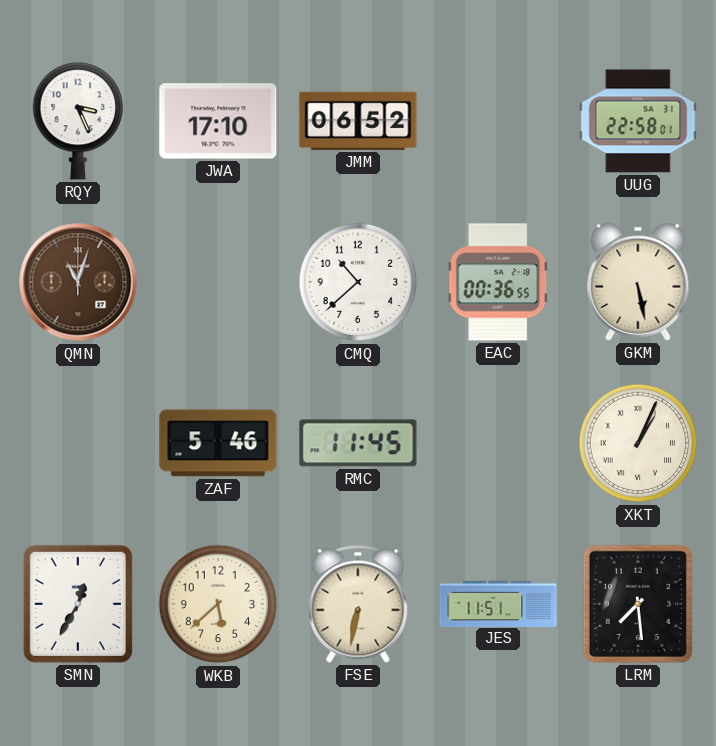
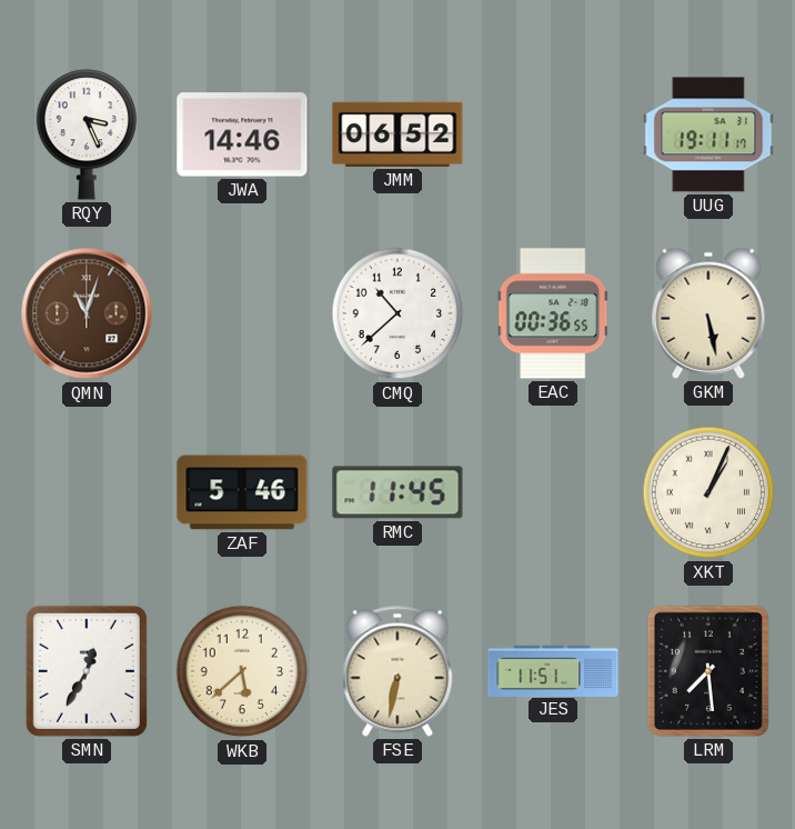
JWA: 17:10 -> 14:46
UUG: 22:58 -> 19:11
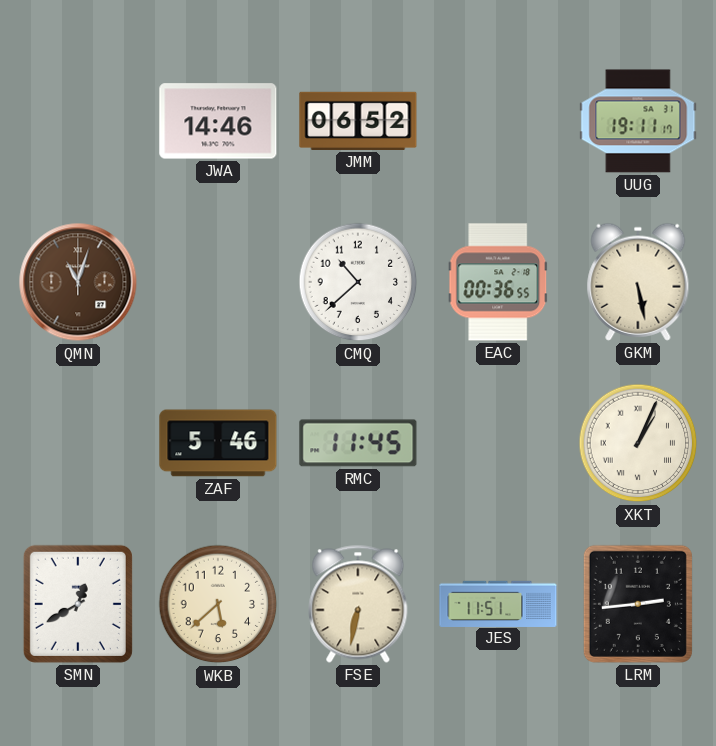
RQY: 3:26 -> none
SMN: 12:35 -> 12:40
LRM: 7:29 -> 2:44
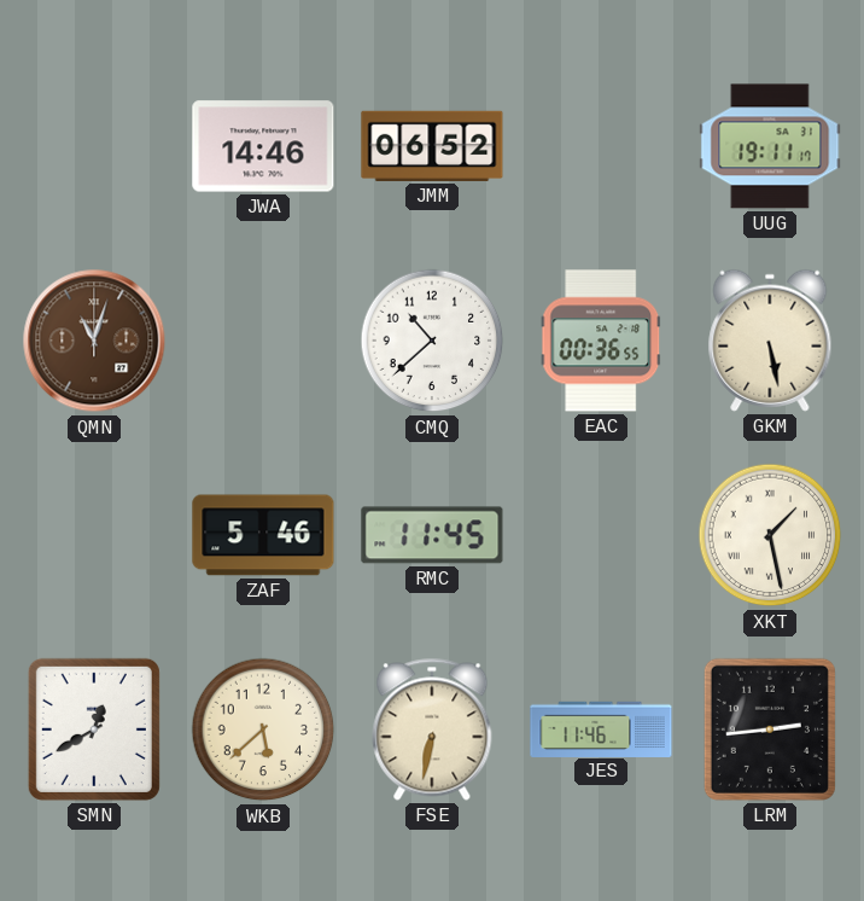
XKT: 1:04 -> 1:28
JES: 11:51 -> 11:46
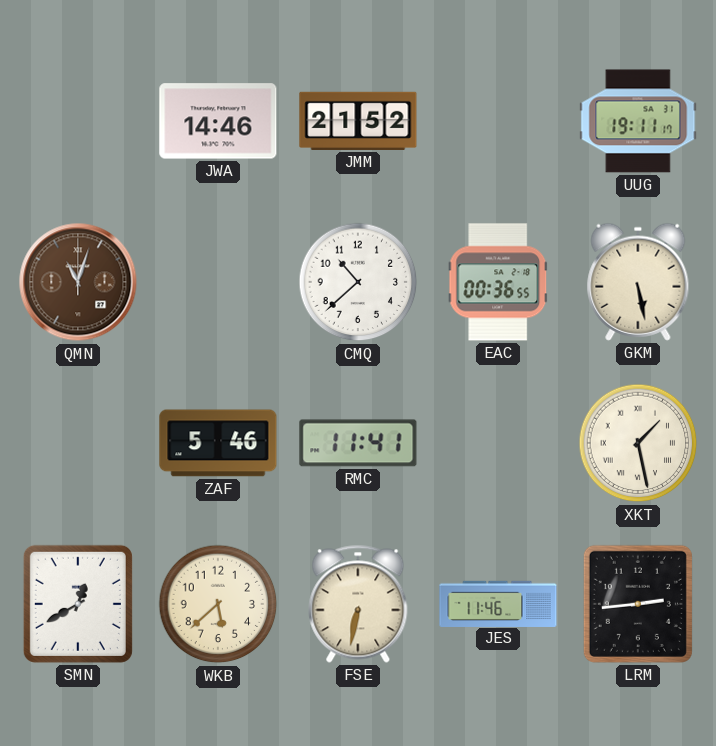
JMM: 06:52 -> 21:52
RMC: 11:45 -> 11:41
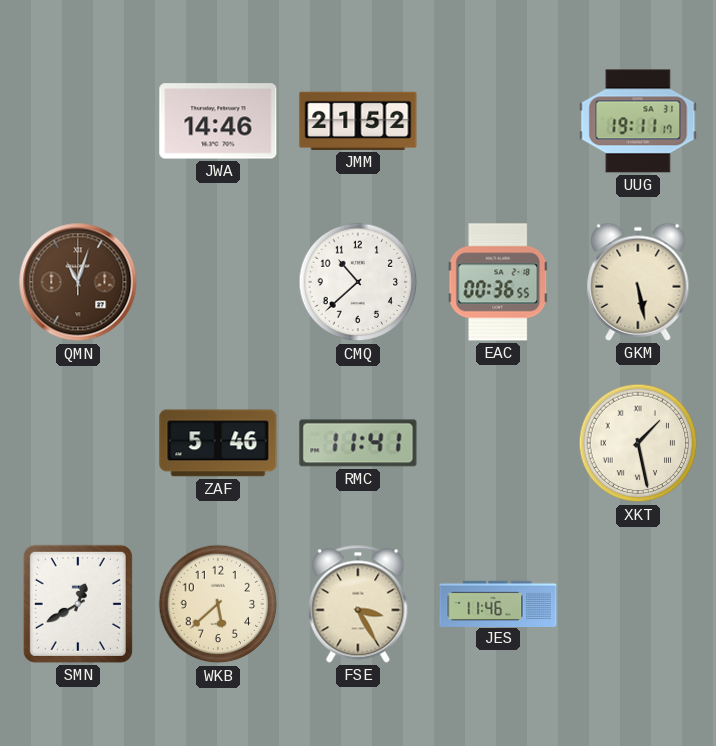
FSE: 6:32 -> 3:25
LRM: 2:44 -> none
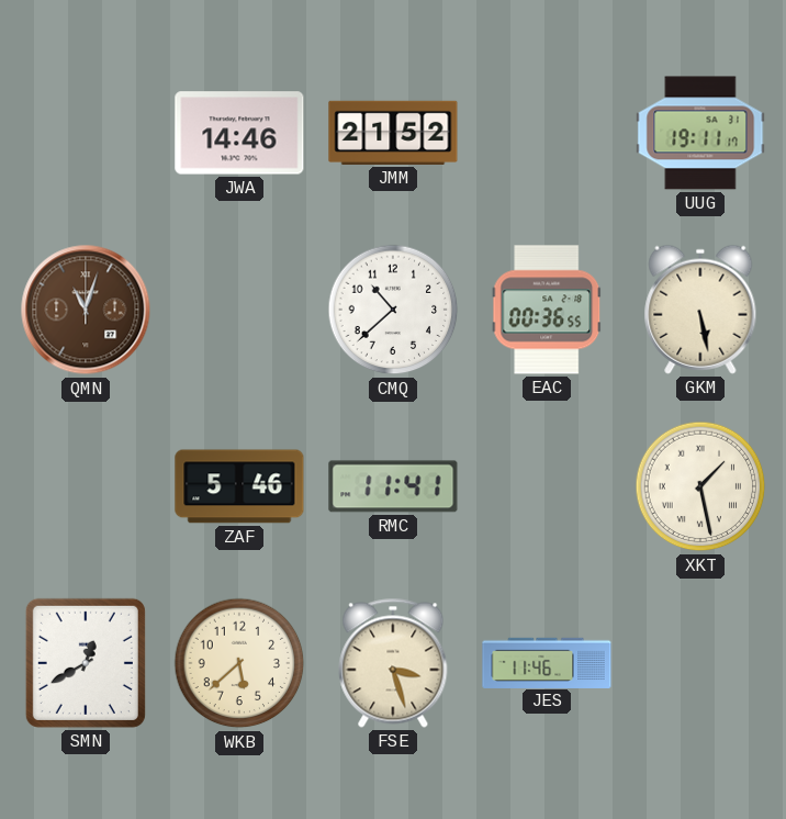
FSE: 3:25 -> 3:27
